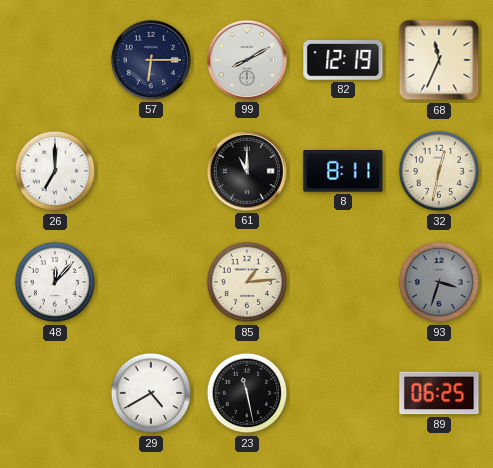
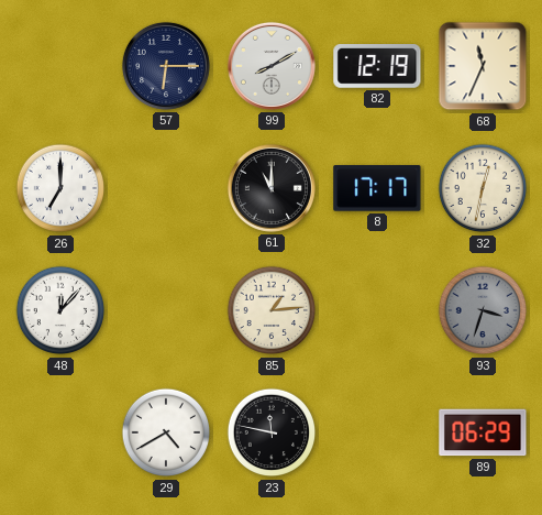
8: 8:11 -> 17:17
23: 11:28 -> 11:47
89: 06:25 -> 06:29
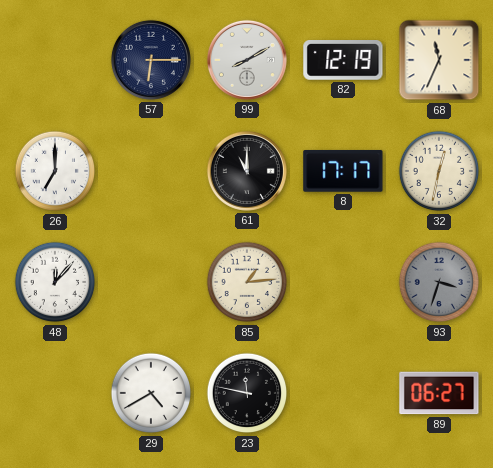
89: 06:29 -> 06:27
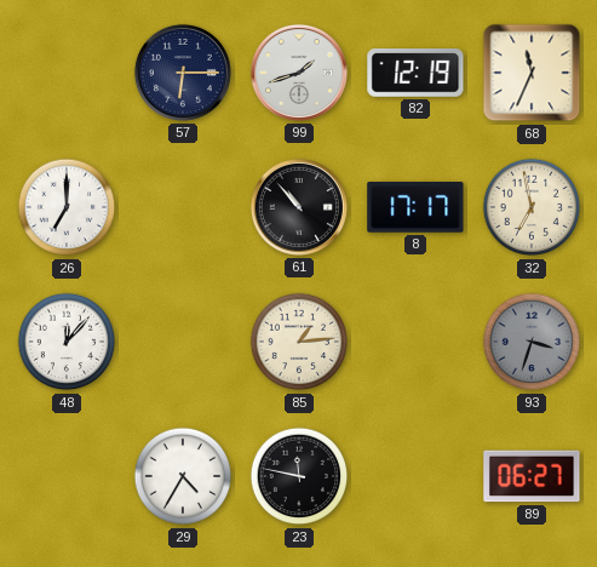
99: 8:10 -> 1:42
61: 11:00 -> 10:53
32: 12:32 -> 6:58
29: 4:40 -> 4:35
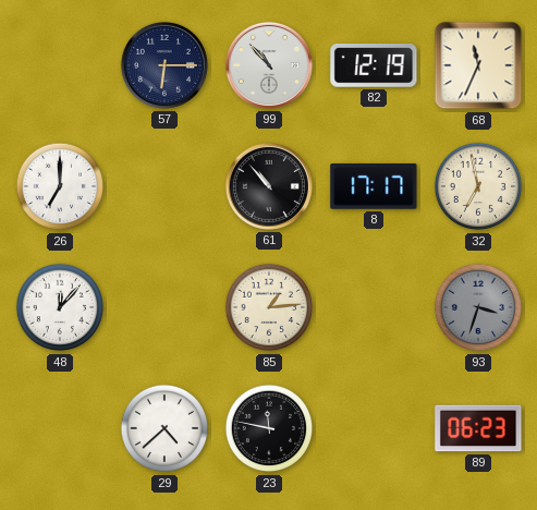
99: 1:42 -> 10:53
29: 4:35 -> 4:38
89: 06:27 -> 06:23
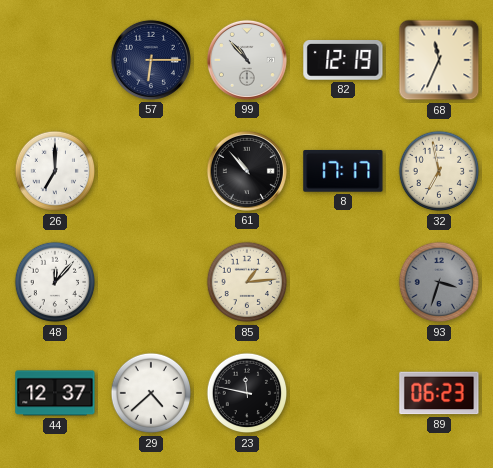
44: none -> 12:37
